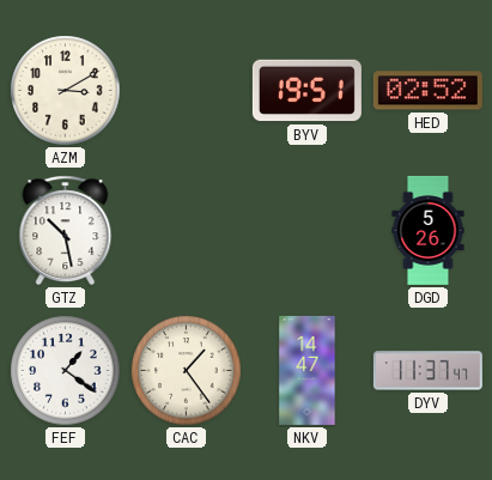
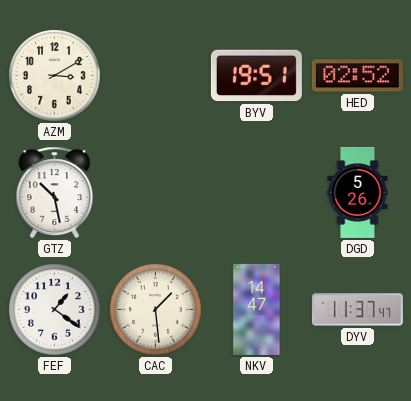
CAC: 1:24 -> 1:29
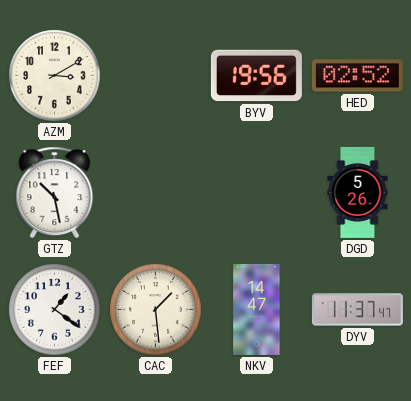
BYV: 19:51 -> 19:56
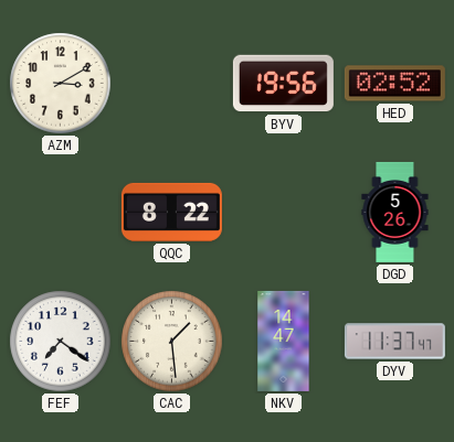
GTZ: 10:28 -> none
QQC: none -> 8:22
FEF: 1:21 -> 7:21
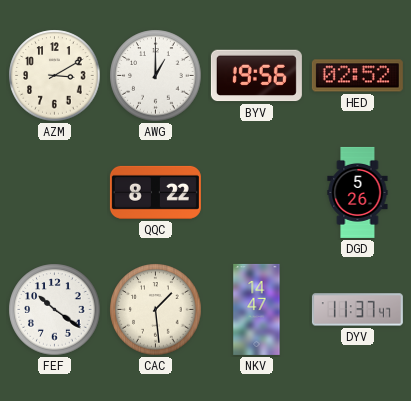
AWG: none -> 1:00
FEF: 7:21 -> 10:21
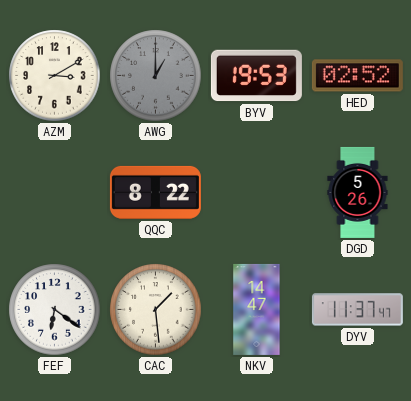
AWG dial: white -> grey
BYV: 19:56 -> 19:53
FEF: 10:21 -> 6:21
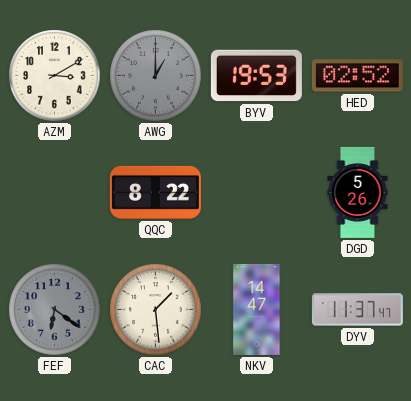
FEF dial: white -> grey
